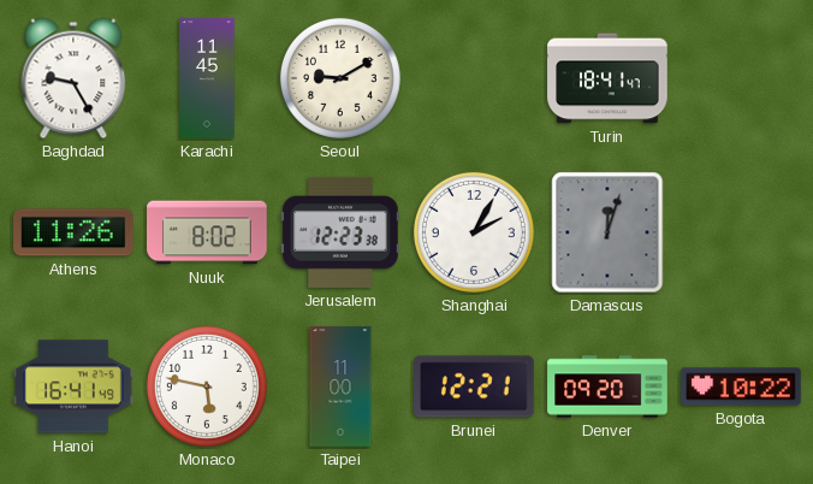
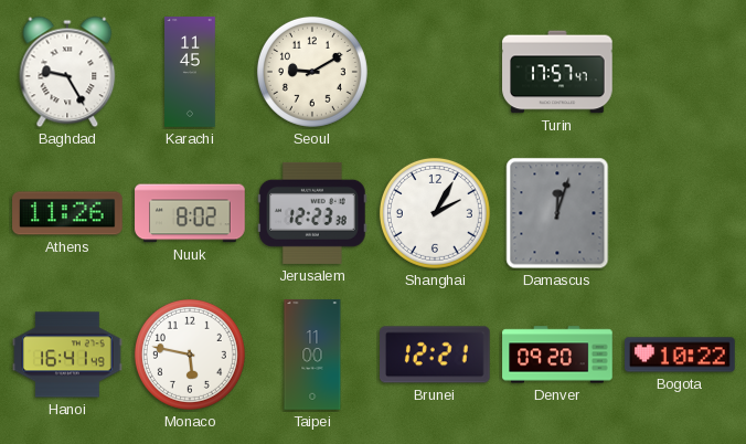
Turin: 18:41 -> 17:57
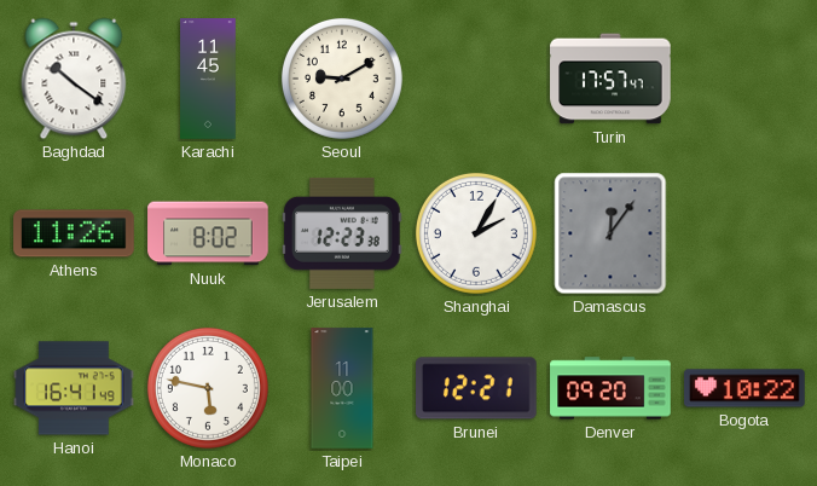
Baghdad: 9:25 -> 10:21
Damascus: 12:03 -> 12:06
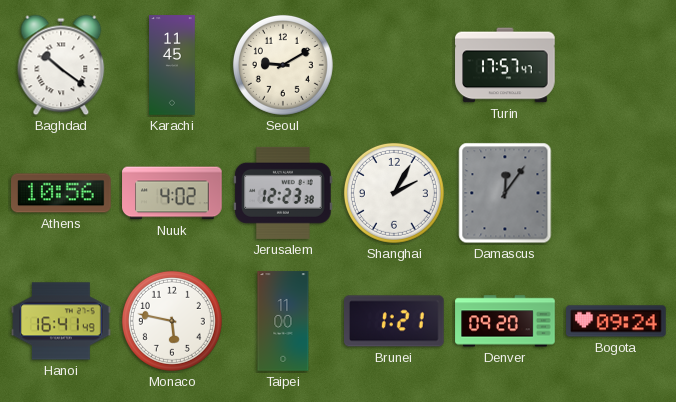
Athens: 11:26 -> 10:56
Nuuk: 8:02 -> 4:02
Brunei: 12:21 -> 1:21
Bogota: 10:22 -> 09:24
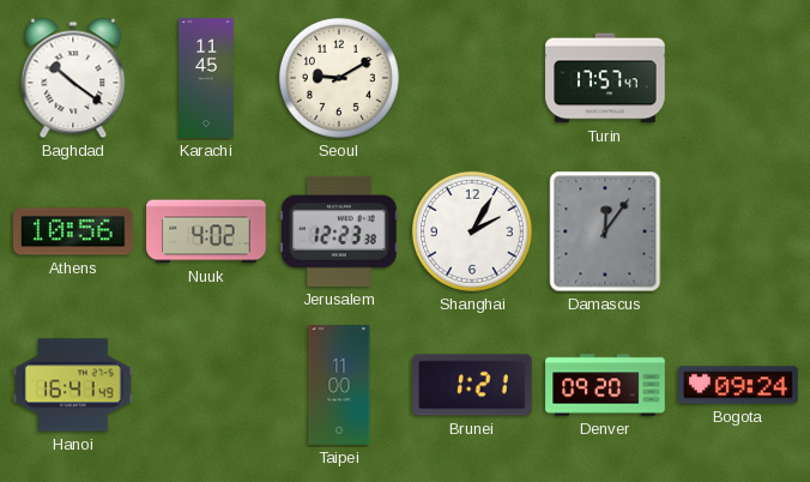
Monaco: 5:47 -> none
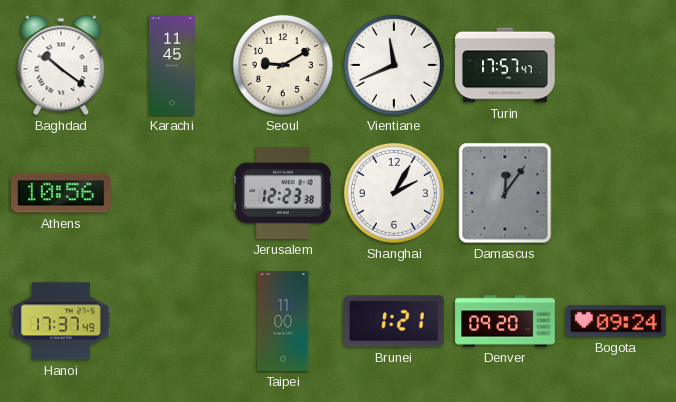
Vientiane: none -> 11:41
Nuuk: 4:02 -> none
Hanoi: 16:41 -> 17:37
